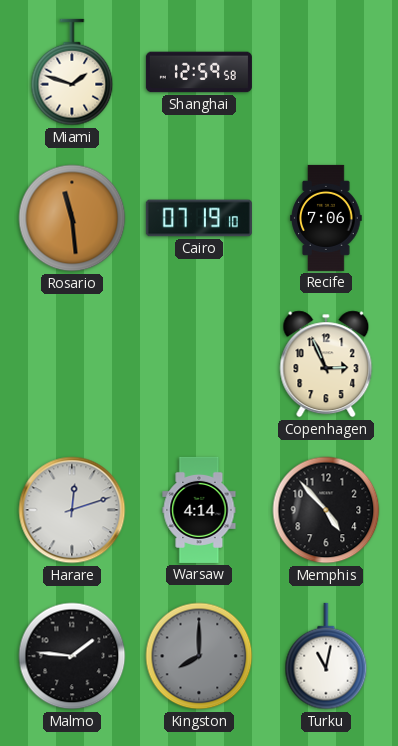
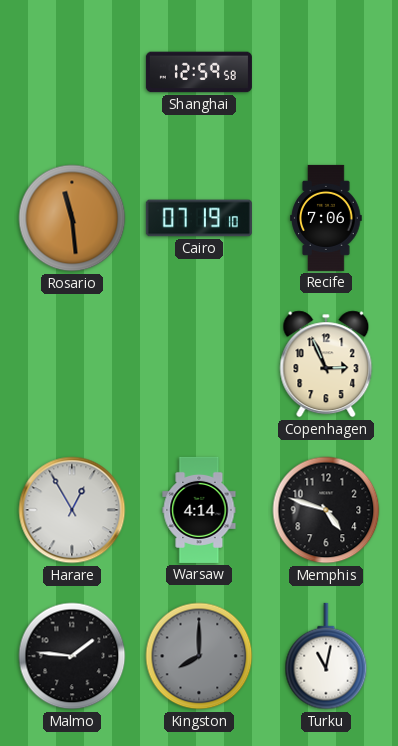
Miami: 1:48 -> none
Harare: 12:12 -> 12:55
Memphis: 4:53 -> 4:48
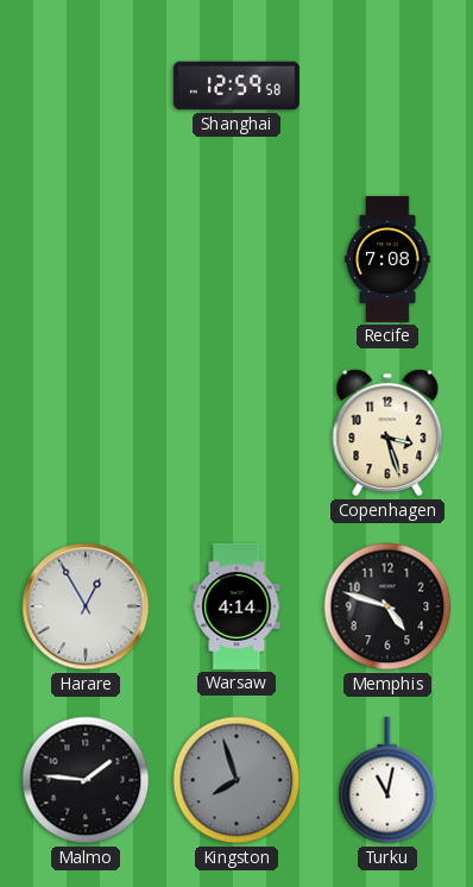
Rosario: 11:29 -> none
Cairo: 07:19 -> none
Recife: 7:06 -> 7:08
Copenhagen: 2:56 -> 3:27
Kingston: 8:00 -> 7:57
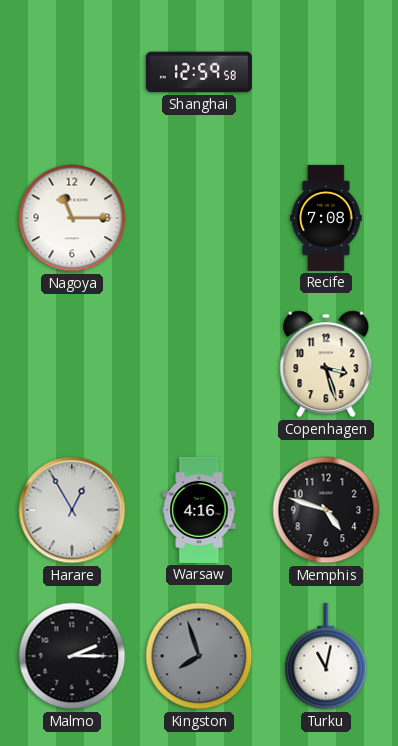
Nagoya: none -> 11:15
Warsaw: 4:14 -> 4:16
Malmo: 1:46 -> 2:15
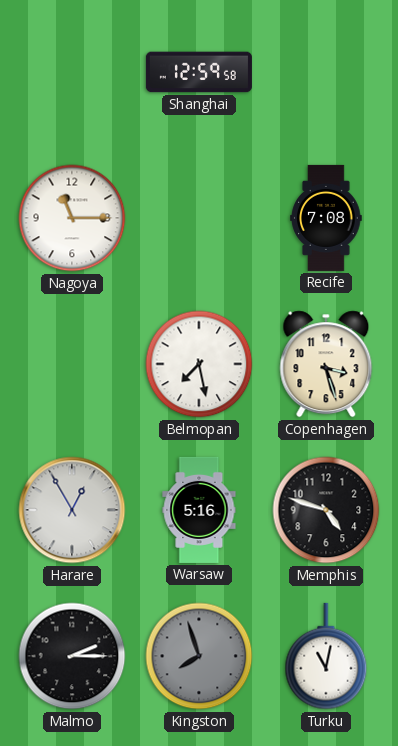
Belmopan: none -> 7:28
Warsaw: 4:16 -> 5:16
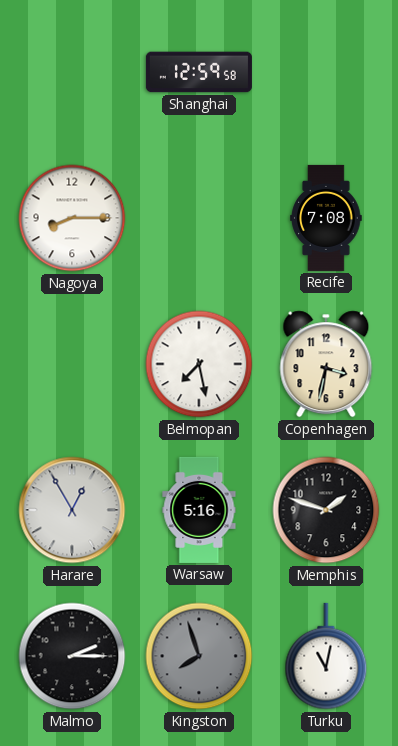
Nagoya: 11:15 -> 8:15
Copenhagen: 3:27 -> 3:32
Memphis: 4:48 -> 1:48
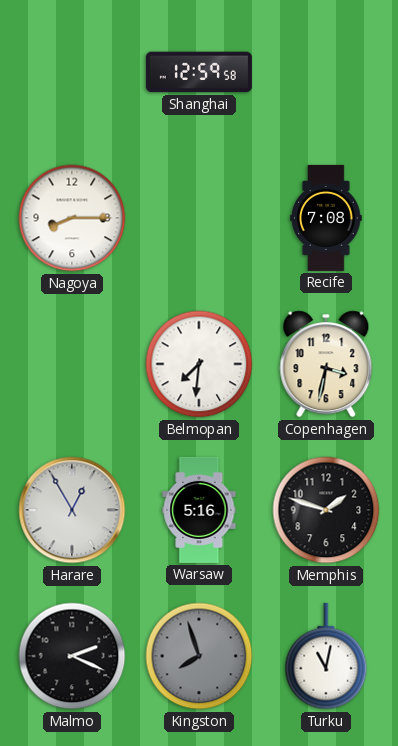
Belmopan: 7:28 -> 7:31
Malmo: 2:15 -> 2:19
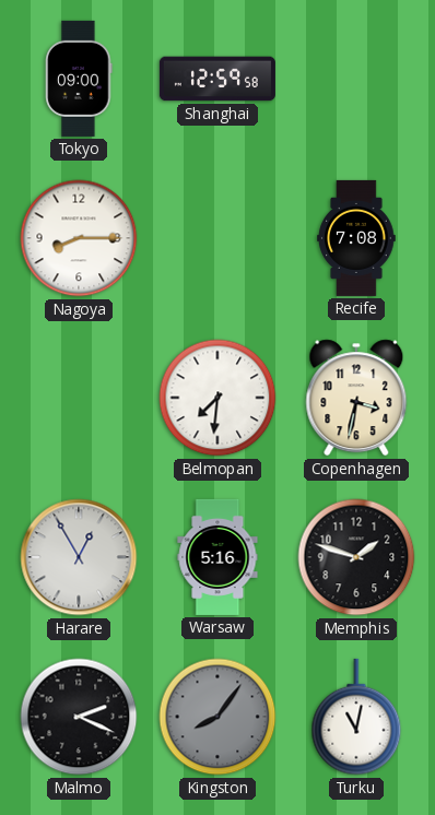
Tokyo: none -> 09:00
Kingston: 7:57 -> 8:06
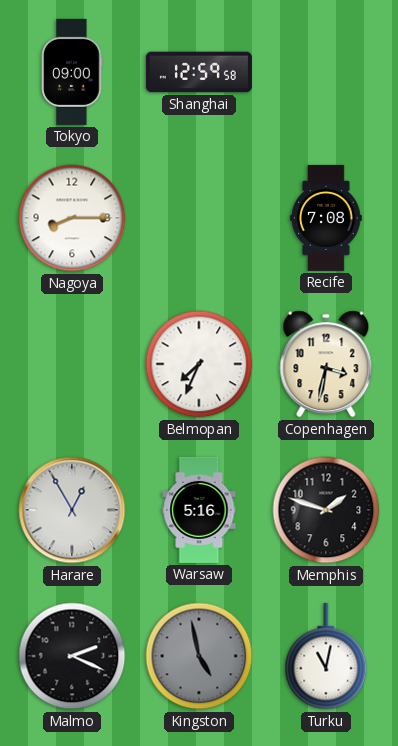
Belmopan: 7:31 -> 7:34
Kingston: 8:06 -> 4:58
